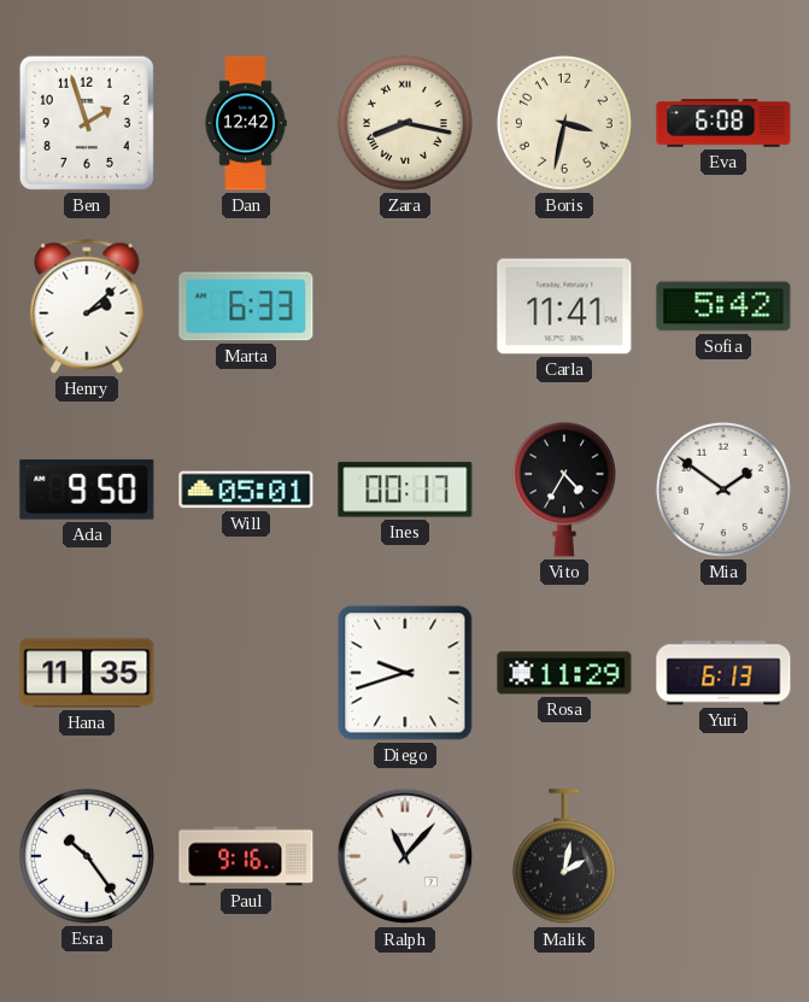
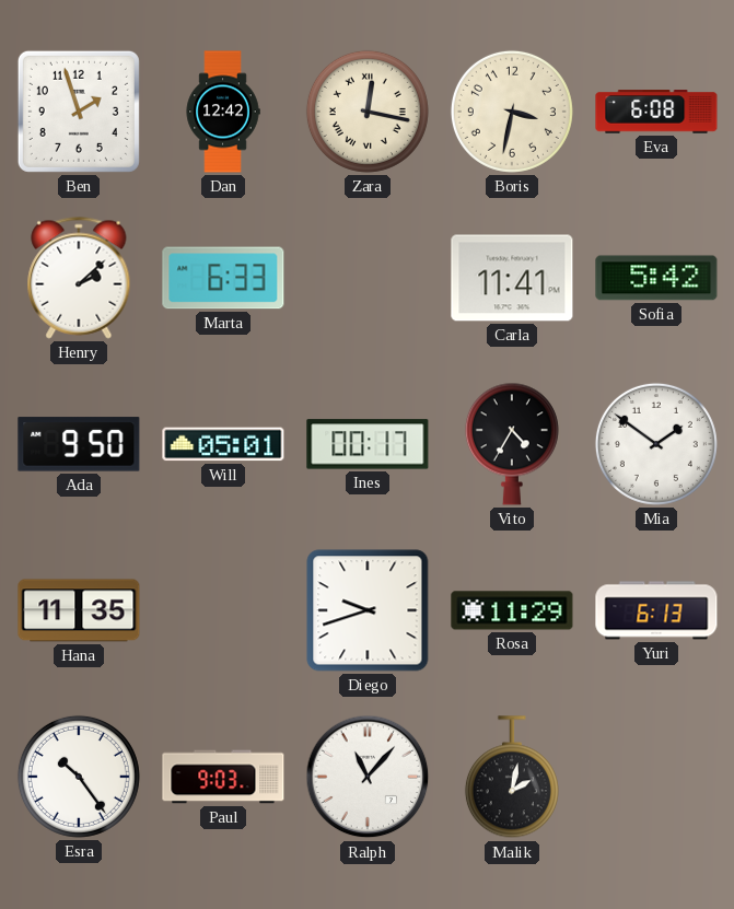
Zara: 8:17 -> 12:17
Paul: 9:16 -> 9:03
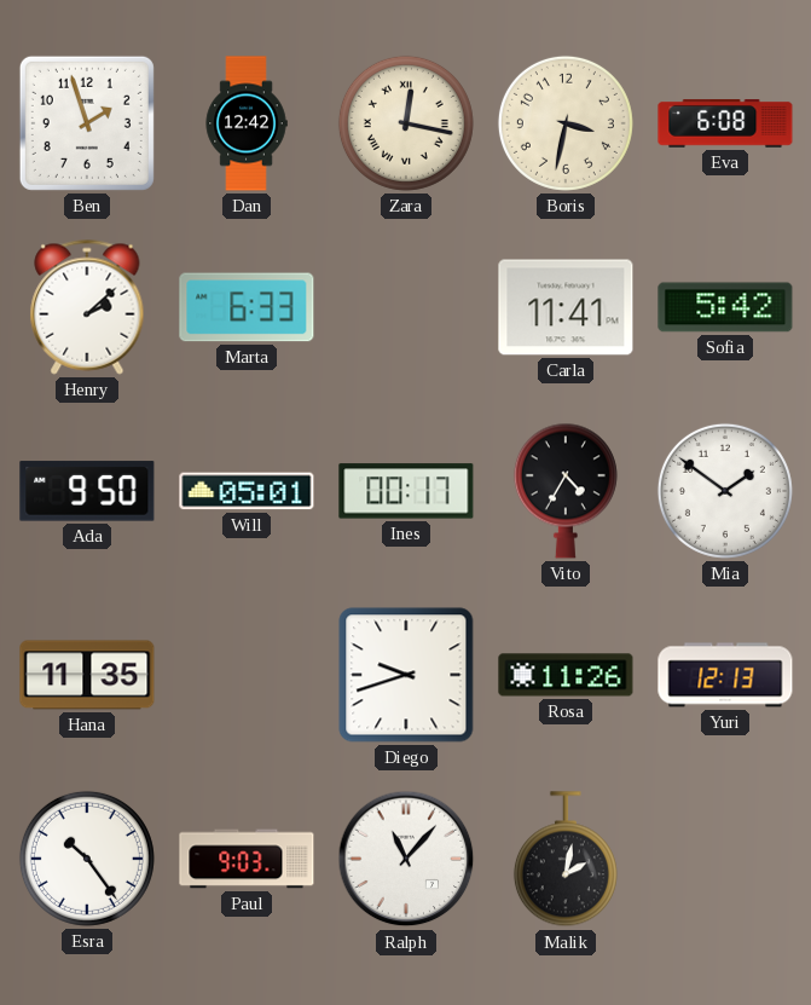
Rosa: 11:29 -> 11:26
Yuri: 6:13 -> 12:13
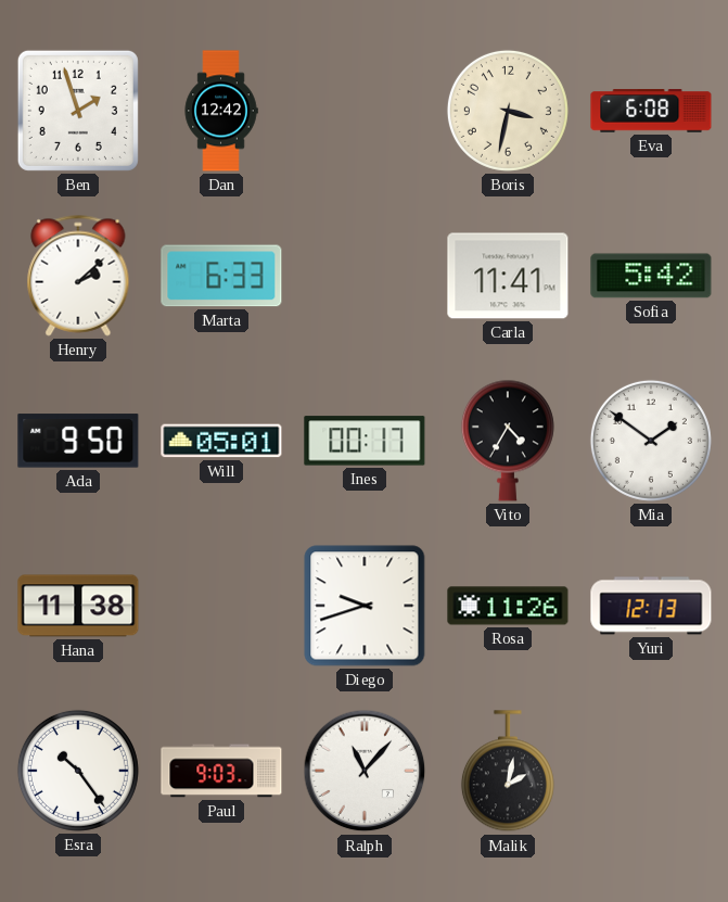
Zara: 12:17 -> none
Hana: 11:35 -> 11:38
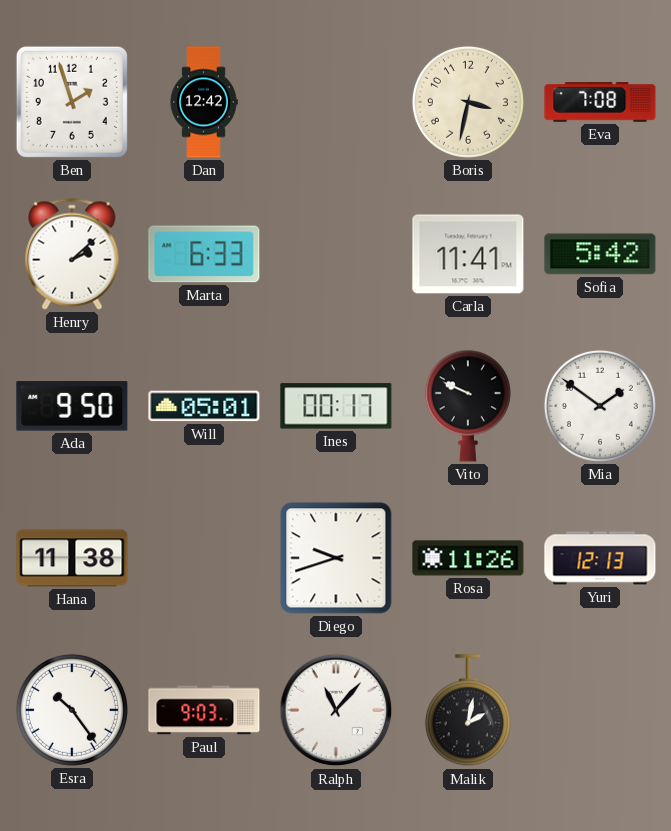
Eva: 6:08 -> 7:08
Vito: 4:35 -> 9:49
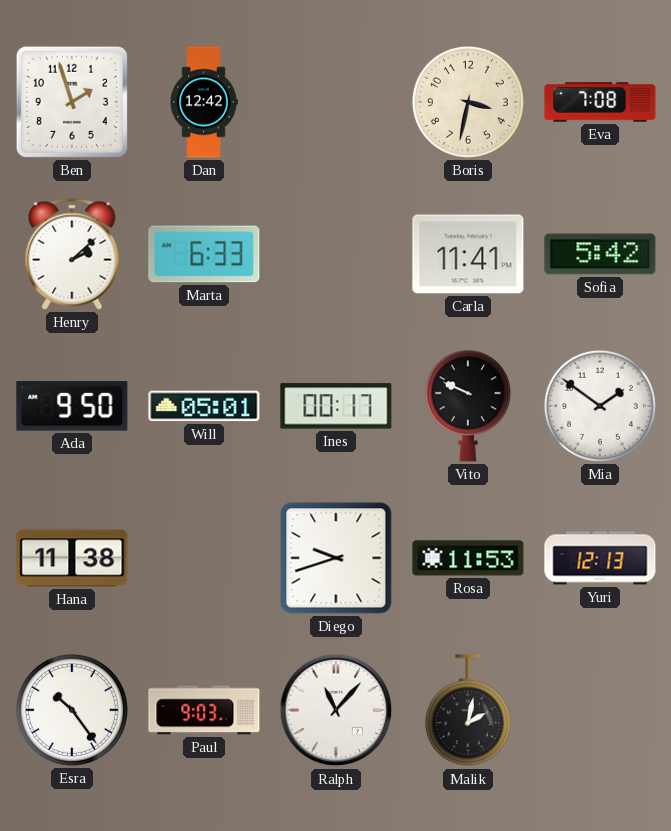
Rosa: 11:26 -> 11:53
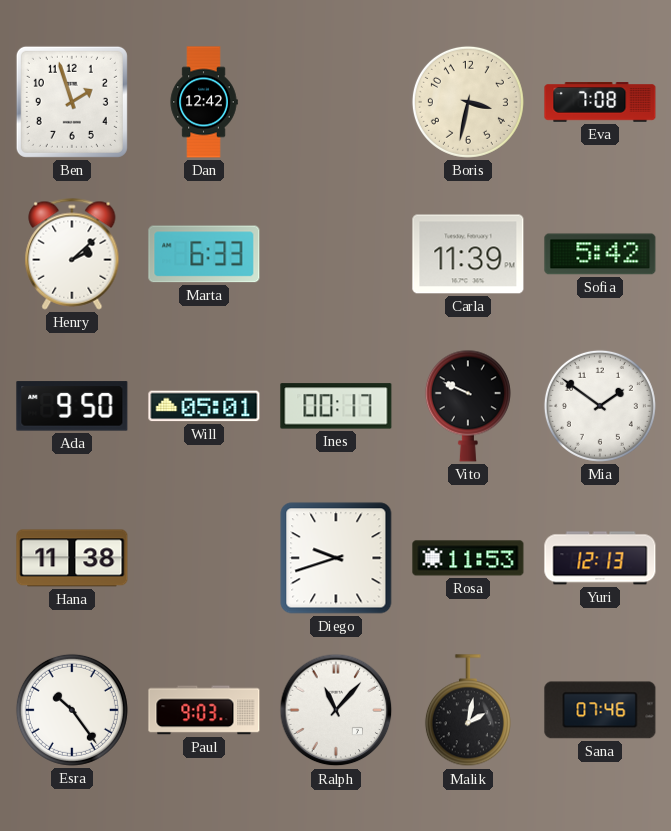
Carla: 11:41 -> 11:39
Sana: none -> 07:46
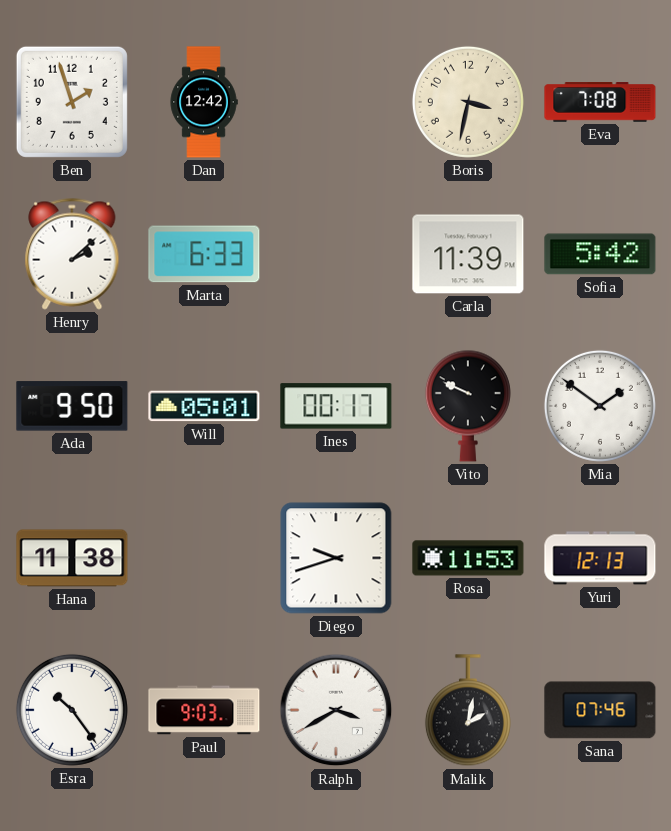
Ralph: 11:07 -> 3:40
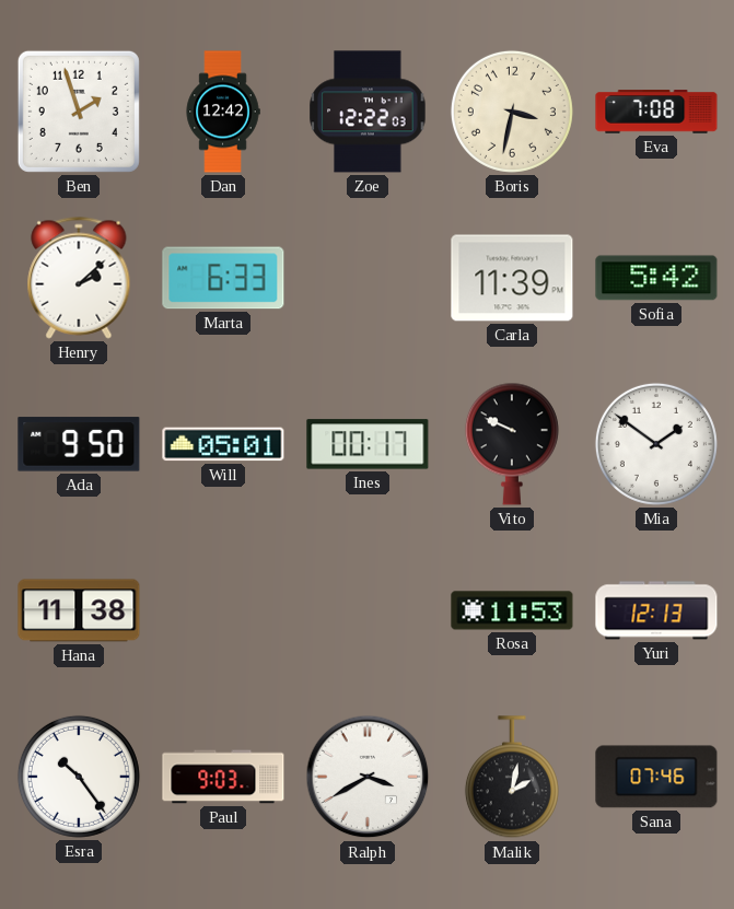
Zoe: none -> 12:22
Diego: 9:42 -> none
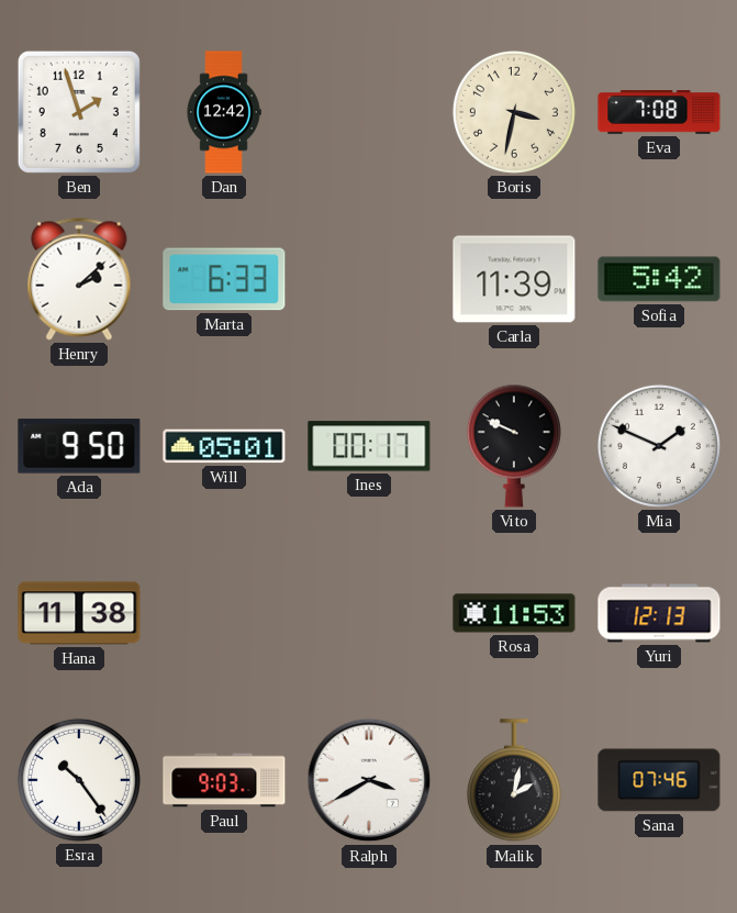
Zoe: 12:22 -> none
Mia: 1:51 -> 1:49
